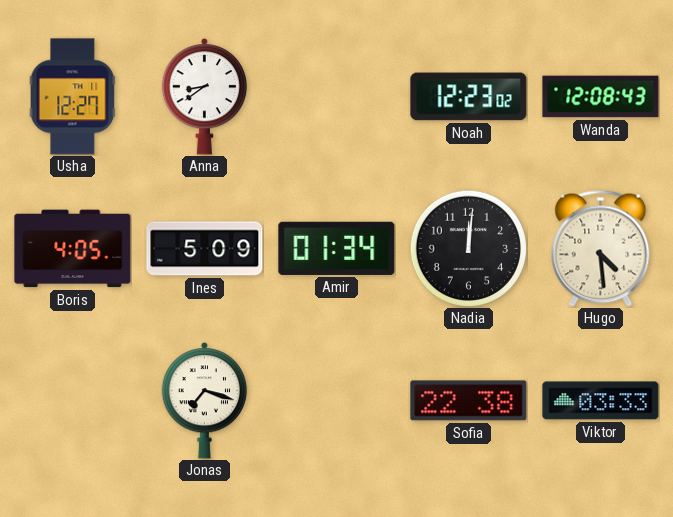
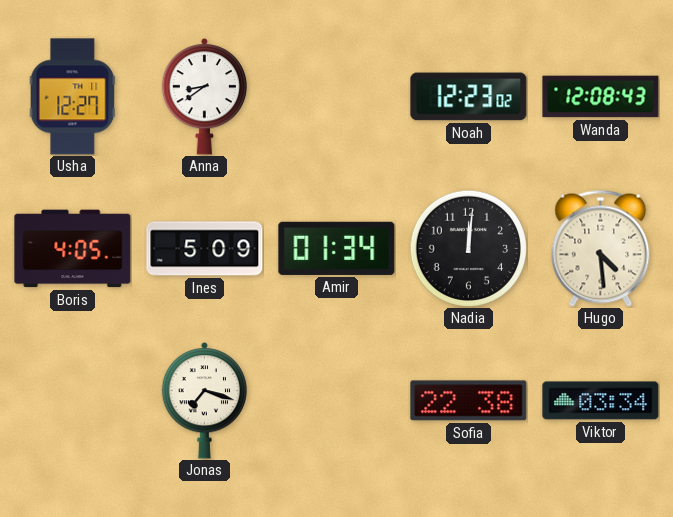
Viktor: 03:33 -> 03:34
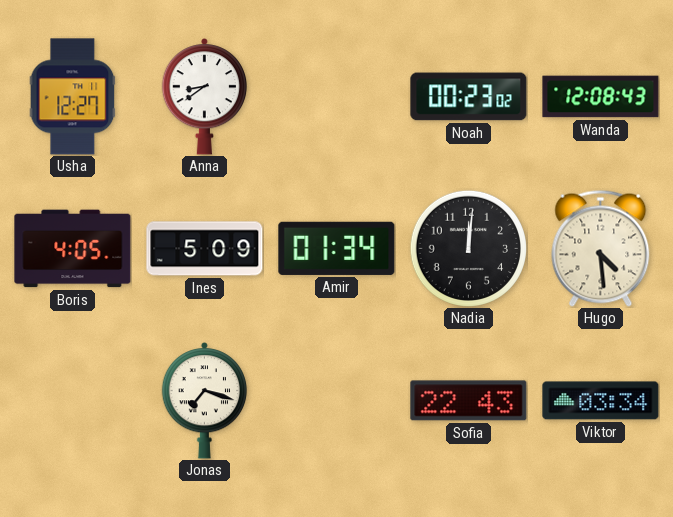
Noah: 12:23 -> 00:23
Sofia: 22:38 -> 22:43
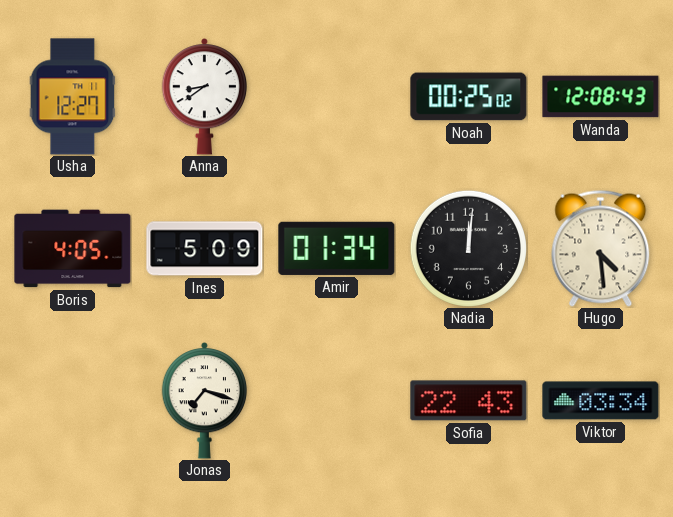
Noah: 00:23 -> 00:25
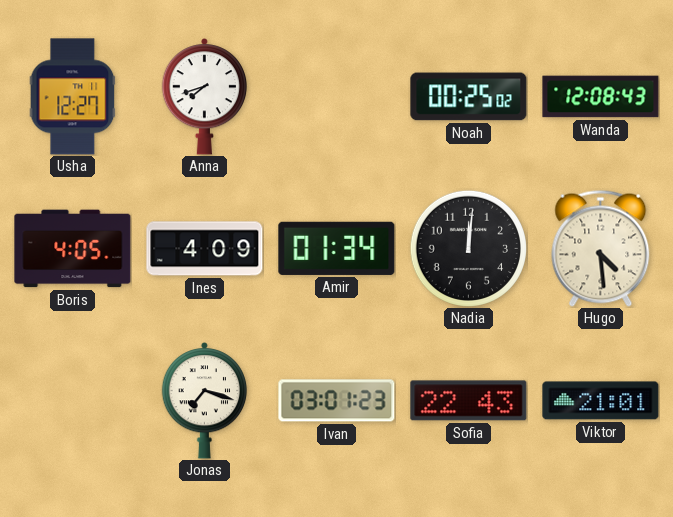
Anna: 8:39 -> 7:42
Ines: 5:09 -> 4:09
Ivan: none -> 03:01
Viktor: 03:34 -> 21:01
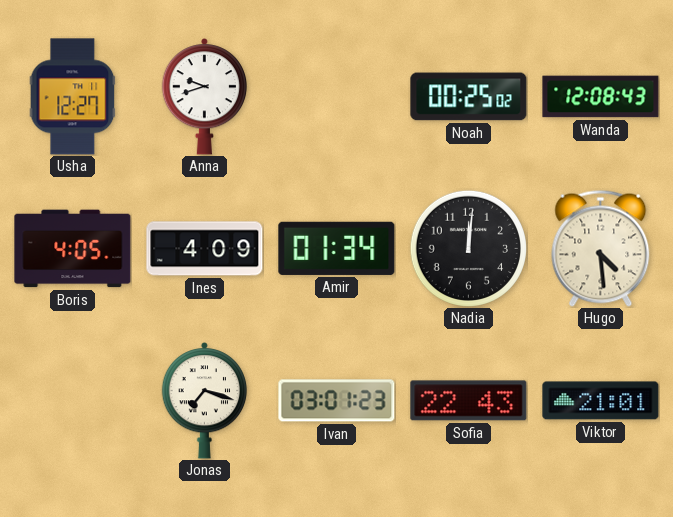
Anna: 7:42 -> 9:42
